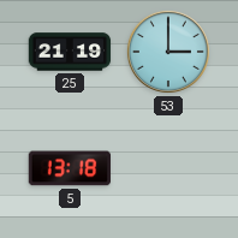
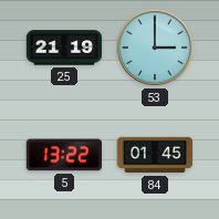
5: 13:18 -> 13:22
84: none -> 01:45
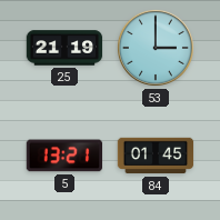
5: 13:22 -> 13:21
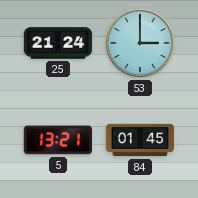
25: 21:19 -> 21:24
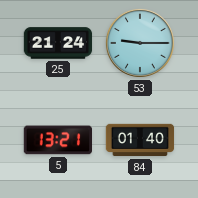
53: 3:00 -> 9:15
84: 01:45 -> 01:40
